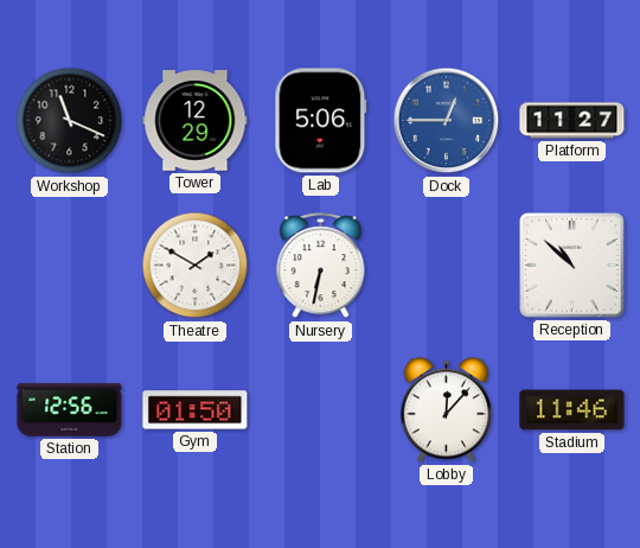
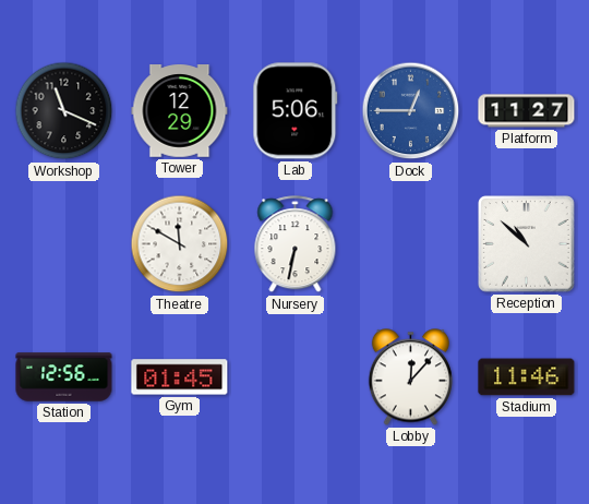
Theatre: 1:50 -> 11:50
Gym: 01:50 -> 01:45
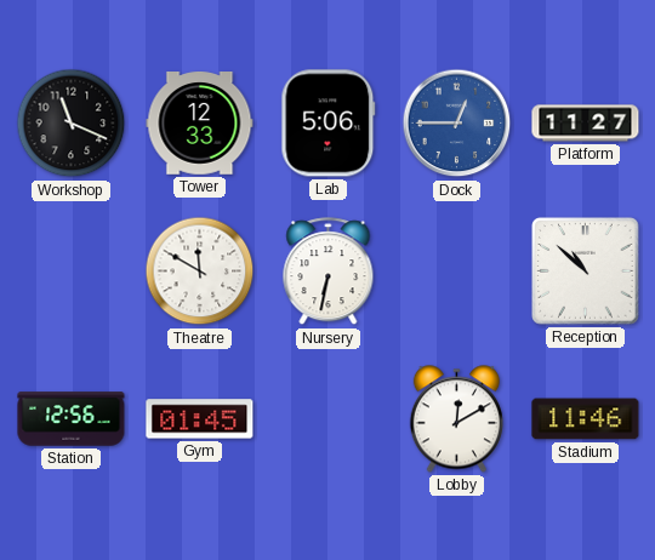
Tower: 12:29 -> 12:33
Lobby: 12:07 -> 12:10
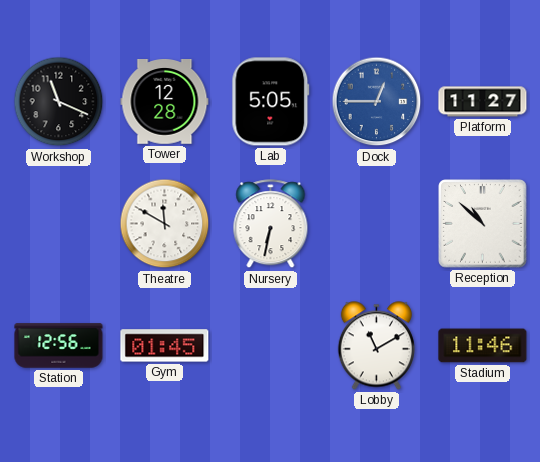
Tower: 12:33 -> 12:28
Lab: 5:06 -> 5:05
Lobby: 12:10 -> 11:10
